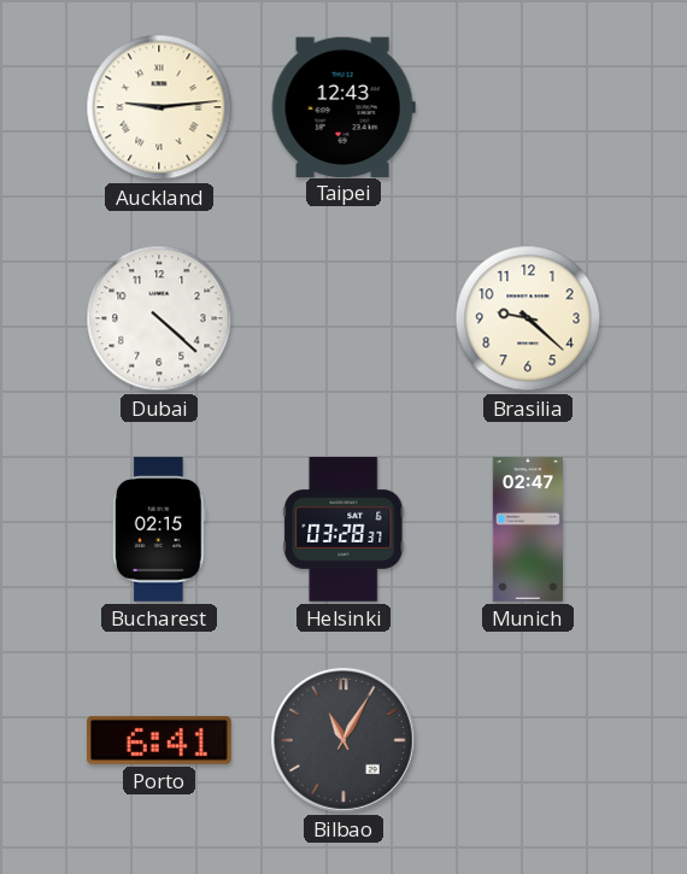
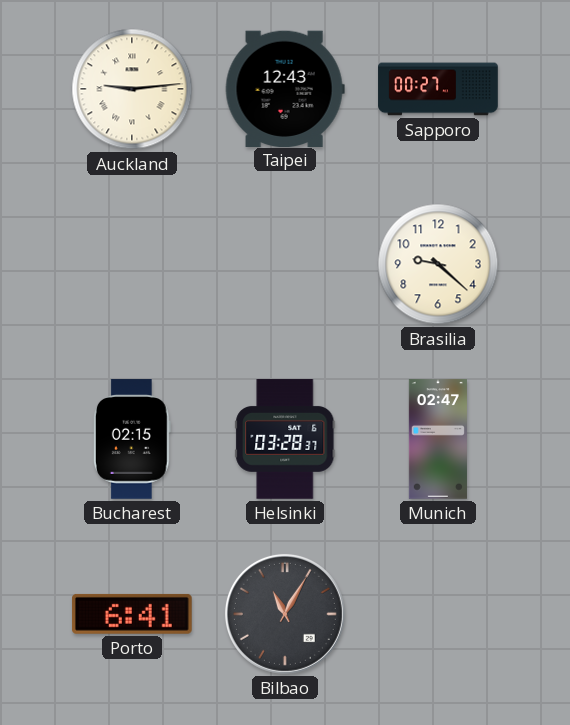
Sapporo: none -> 00:27
Dubai: 4:22 -> none
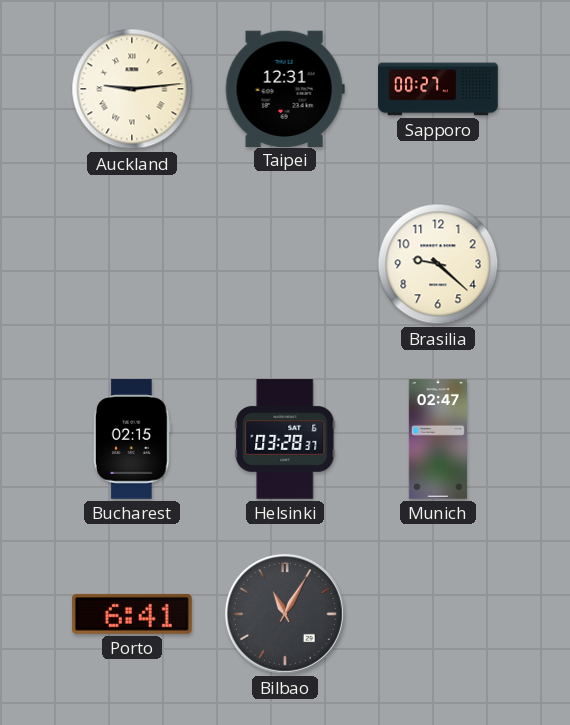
Taipei: 12:43 -> 12:31
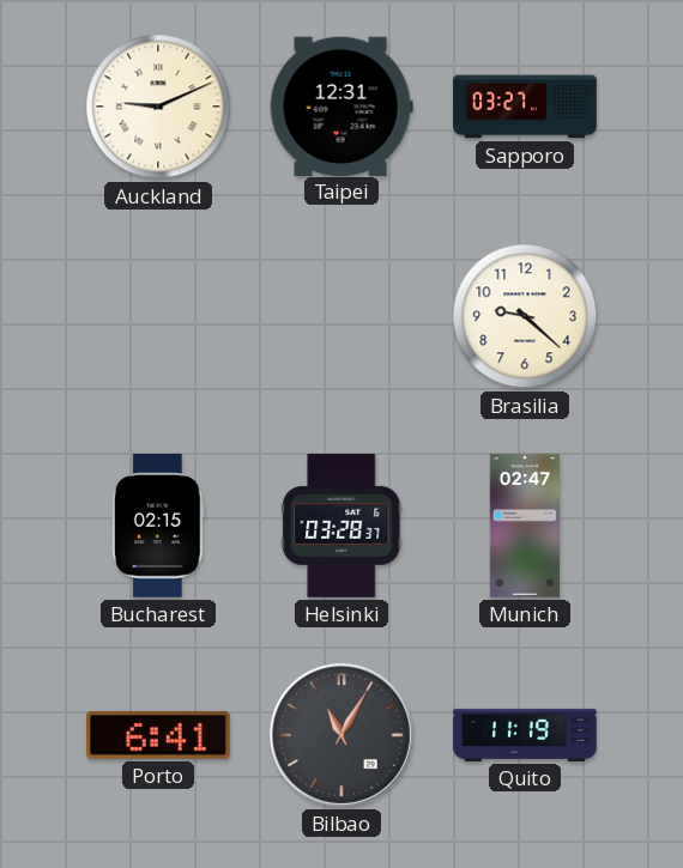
Auckland: 9:14 -> 9:11
Sapporo: 00:27 -> 03:27
Quito: none -> 11:19
